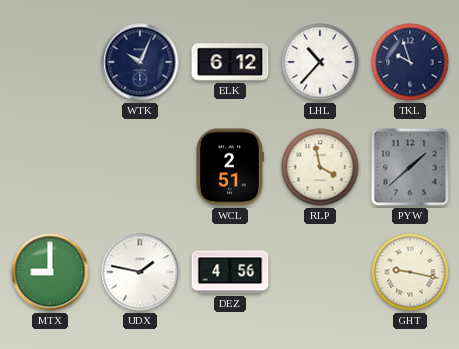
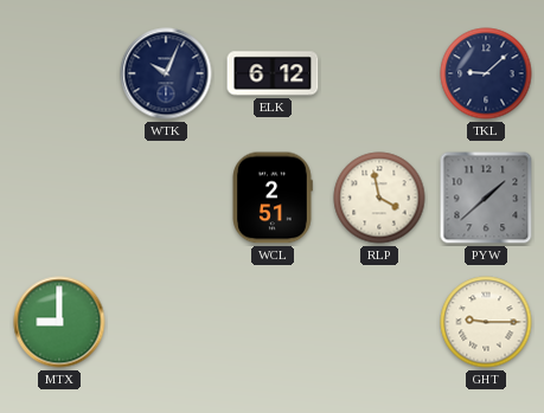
LHL: 10:37 -> none
TKL: 9:57 -> 9:08
UDX: 1:47 -> none
DEZ: 4:56 -> none
GHT: 9:17 -> 9:15
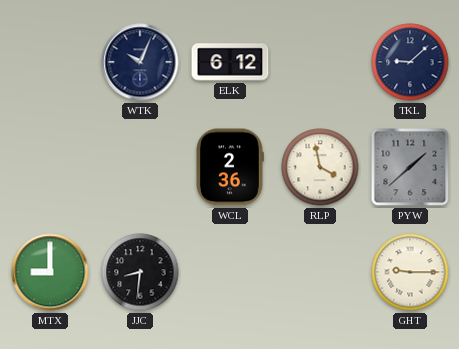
WCL: 2:51 -> 2:36
JJC: none -> 8:31
